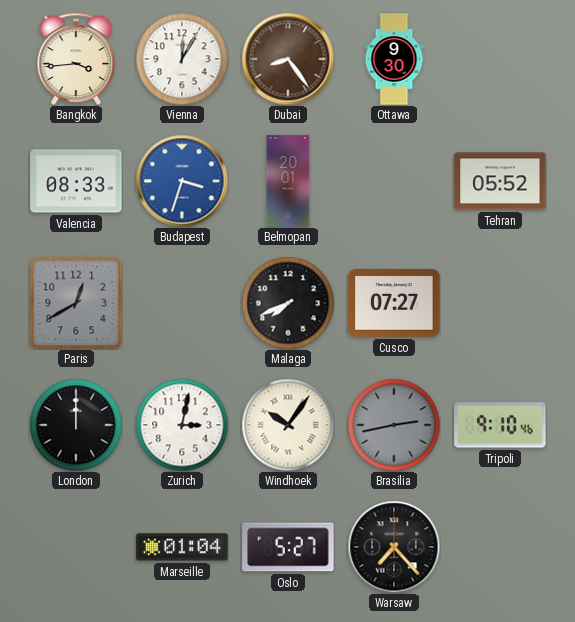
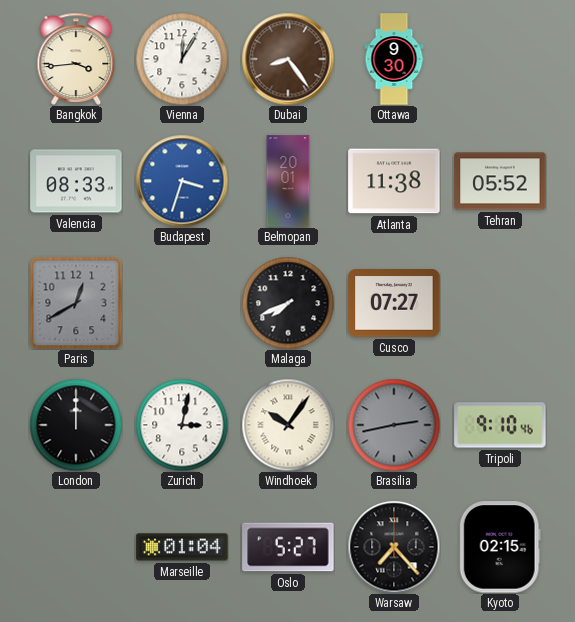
Atlanta: none -> 11:38
Kyoto: none -> 02:15
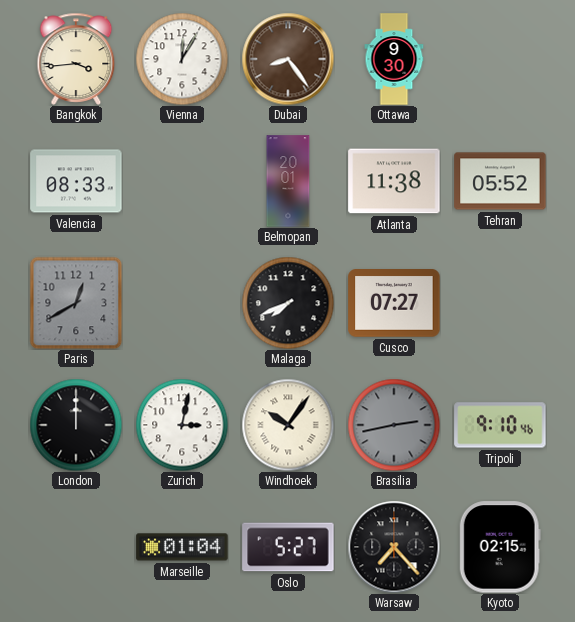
Budapest: 3:33 -> none
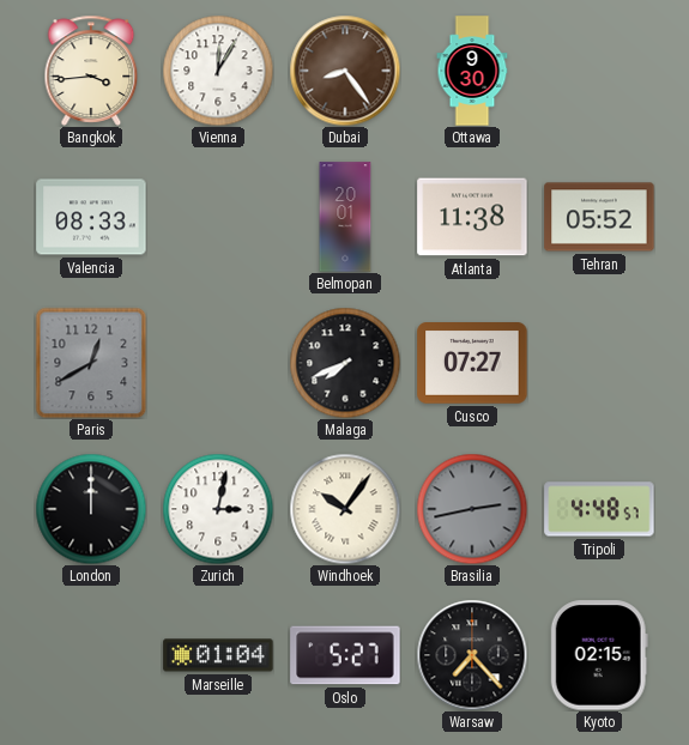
Tripoli: 9:10 -> 4:48
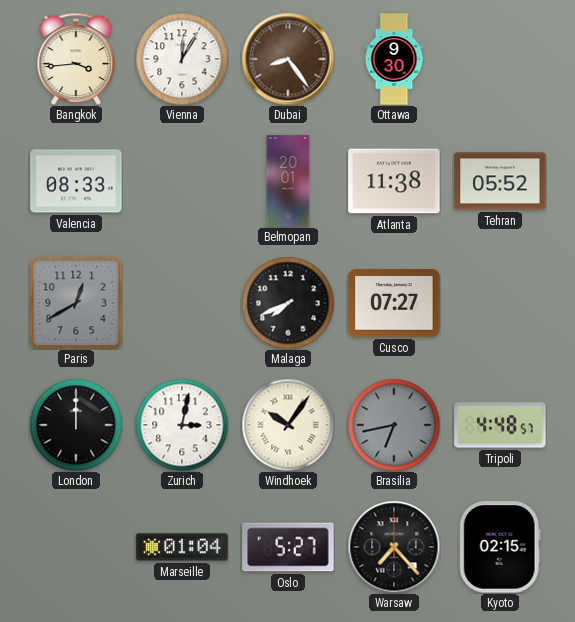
Brasilia: 2:43 -> 6:43
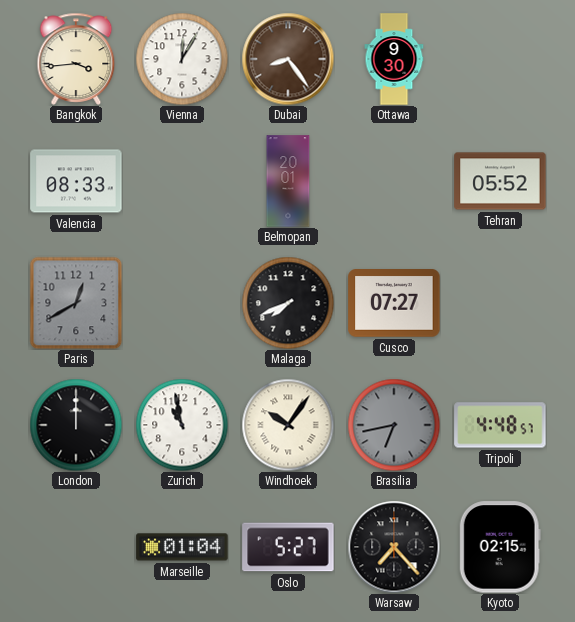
Atlanta: 11:38 -> none
Zurich: 3:02 -> 10:58
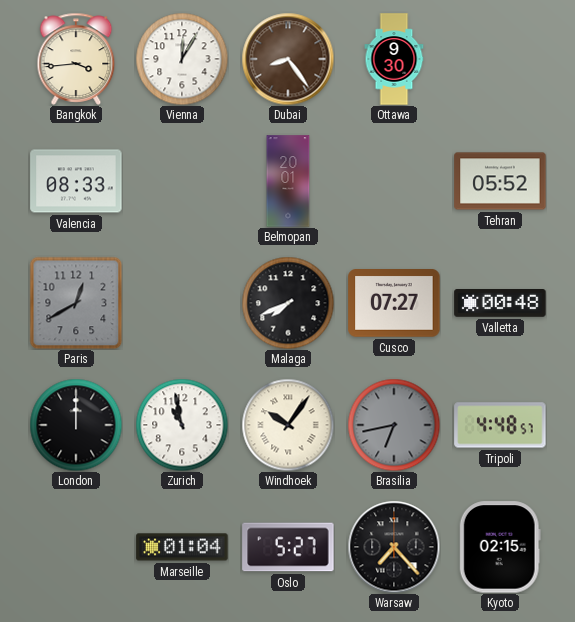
Valletta: none -> 00:48
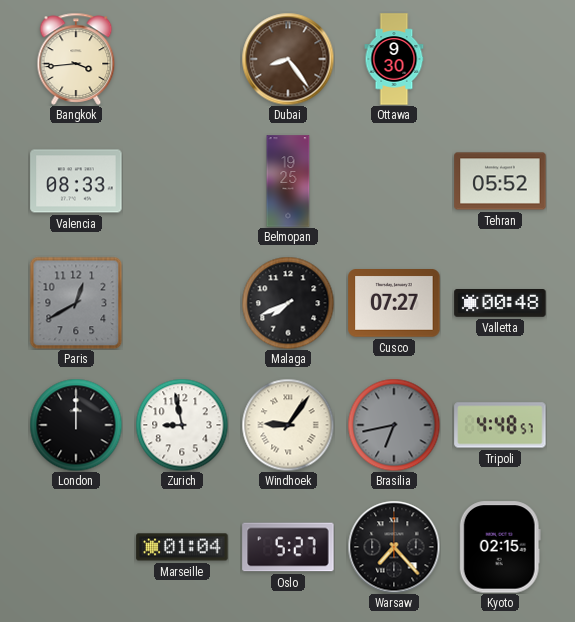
Vienna: 12:05 -> none
Belmopan: 20:01 -> 19:25
Zurich: 10:58 -> 8:58
Windhoek: 10:06 -> 9:06
